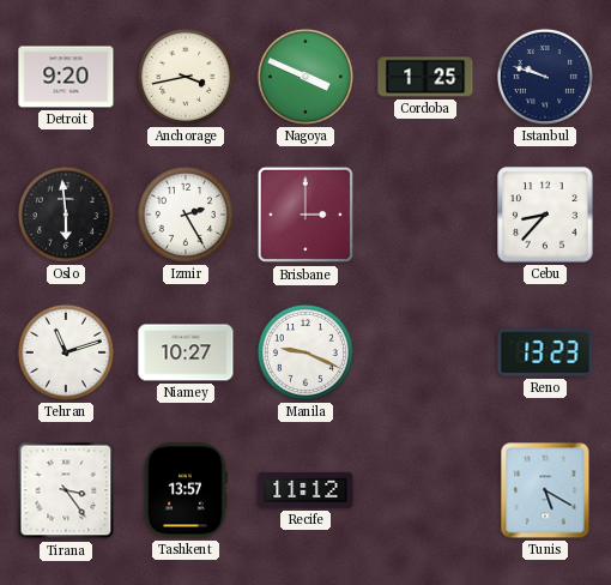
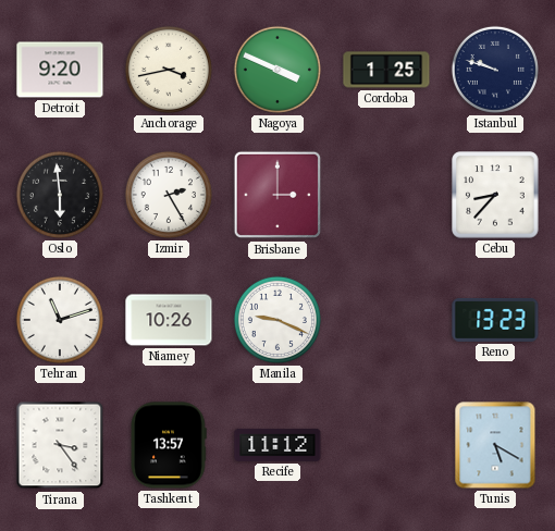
Niamey: 10:27 -> 10:26
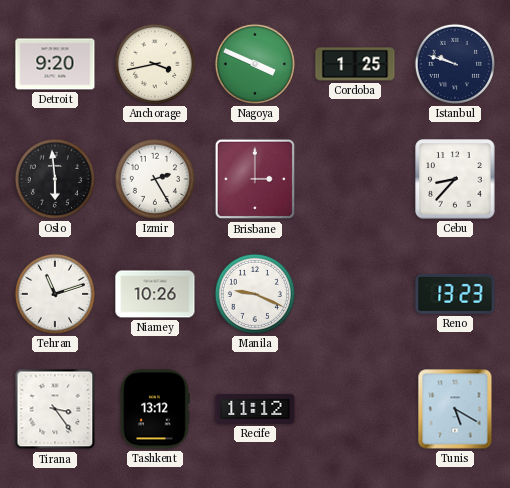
Tashkent: 13:57 -> 13:12
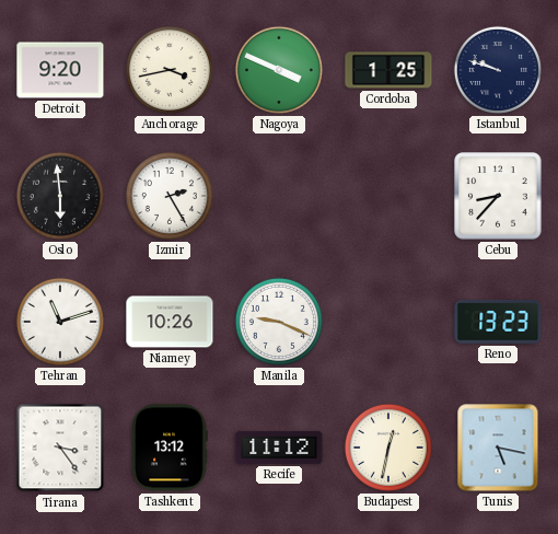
Brisbane: 3:00 -> none
Budapest: none -> 12:32
Tunis: 5:20 -> 5:17
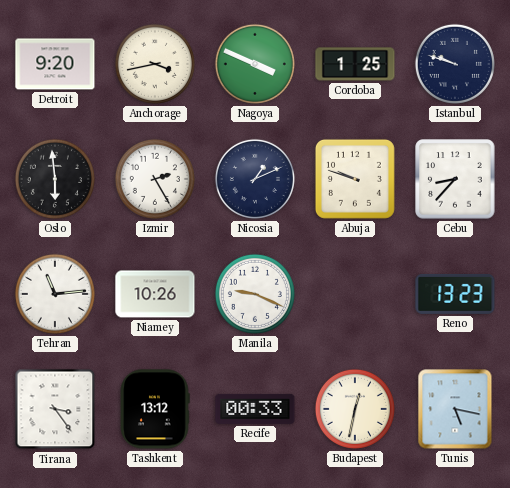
Nicosia: none -> 1:11
Abuja: none -> 9:48
Tehran: 11:12 -> 11:14
Recife: 11:12 -> 00:33
